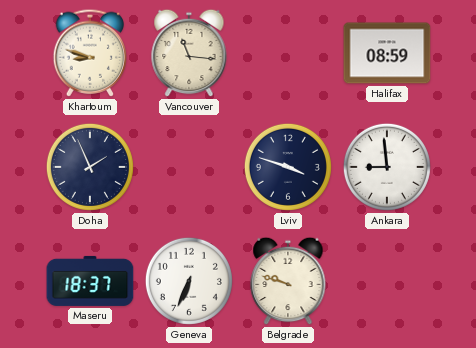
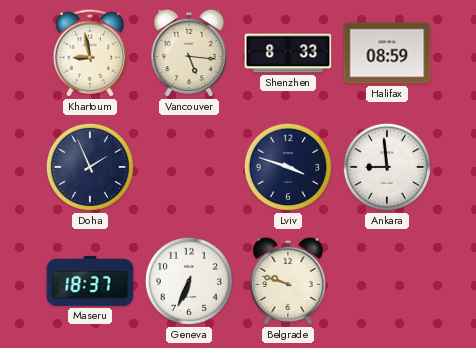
Khartoum: 8:48 -> 8:58
Vancouver: 11:16 -> 5:16
Shenzhen: none -> 8:33
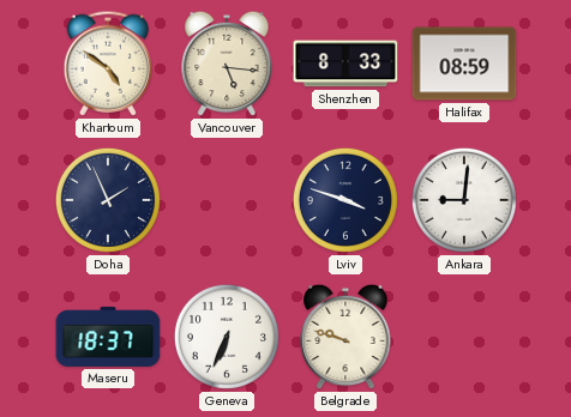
Khartoum: 8:58 -> 4:51
Ankara: 8:59 -> 9:01
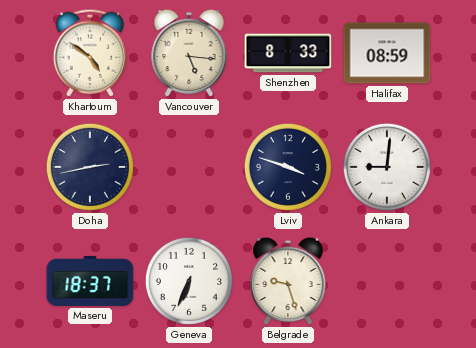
Doha: 1:56 -> 2:43
Belgrade: 9:48 -> 9:27
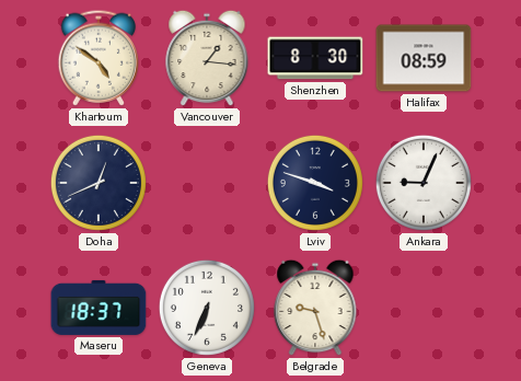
Vancouver: 5:16 -> 1:16
Shenzhen: 8:33 -> 8:30
Doha: 2:43 -> 12:41
Ankara: 9:01 -> 9:04
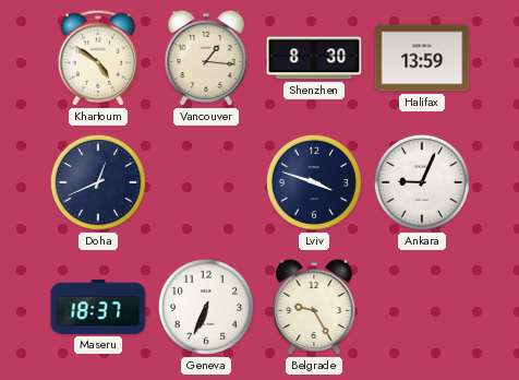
Halifax: 08:59 -> 13:59
Belgrade: 9:27 -> 9:25
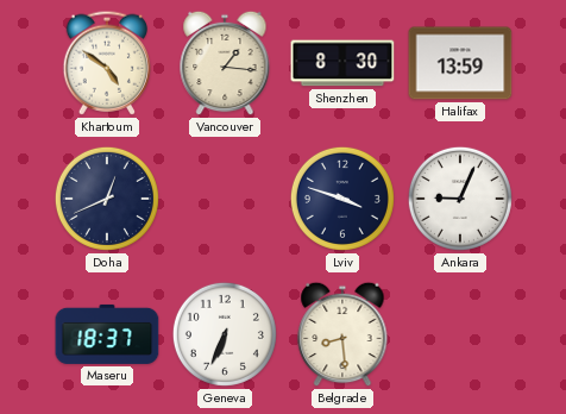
Belgrade: 9:25 -> 8:29
